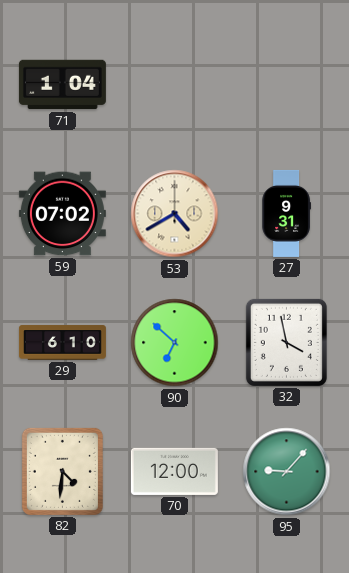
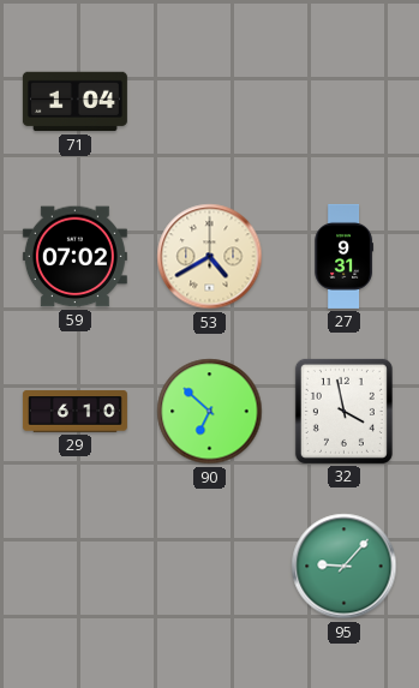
82: 4:31 -> none
70: 12:00 -> none
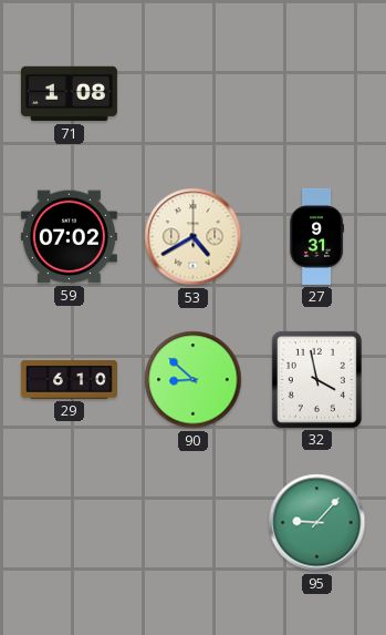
71: 1:04 -> 1:08
90: 6:52 -> 8:52
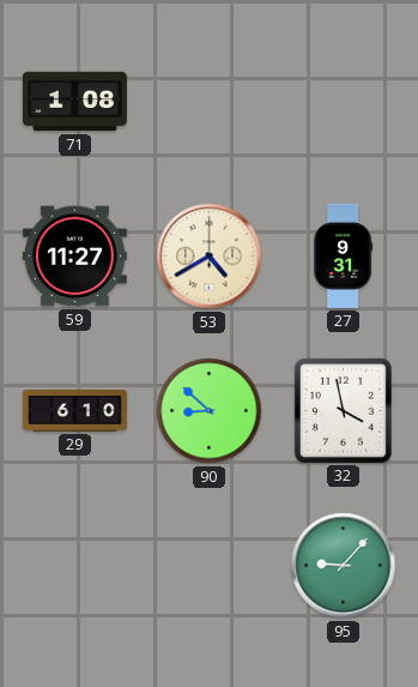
59: 07:02 -> 11:27
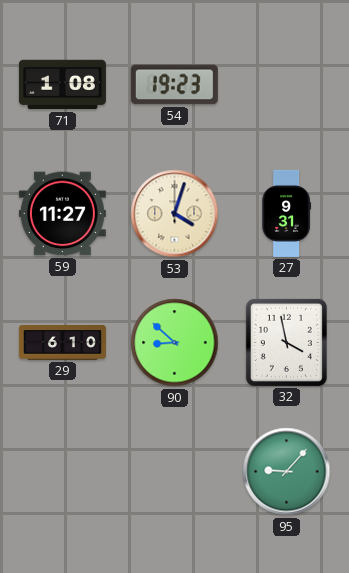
54: none -> 19:23
53: 4:40 -> 4:03
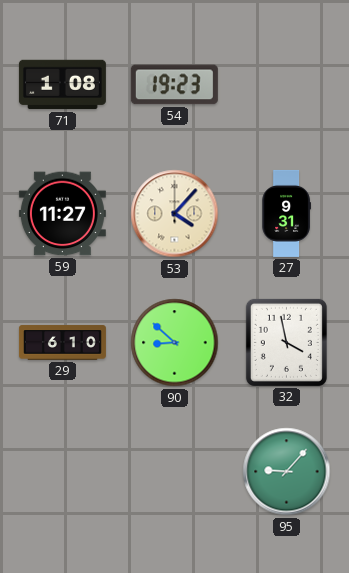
53: 4:03 -> 4:07
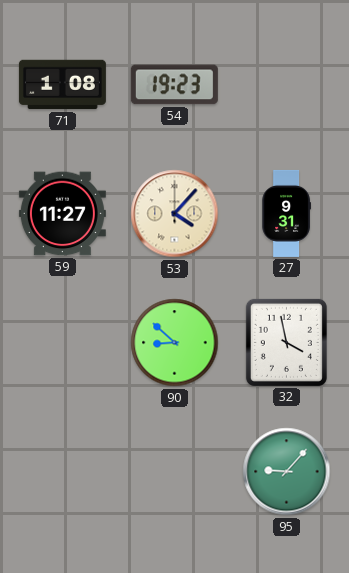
29: 6:10 -> none
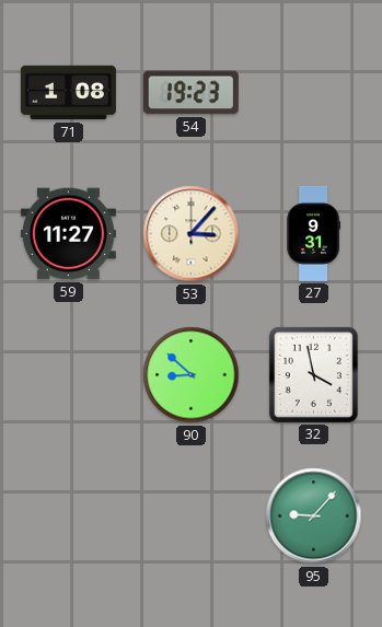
53: 4:07 -> 3:07
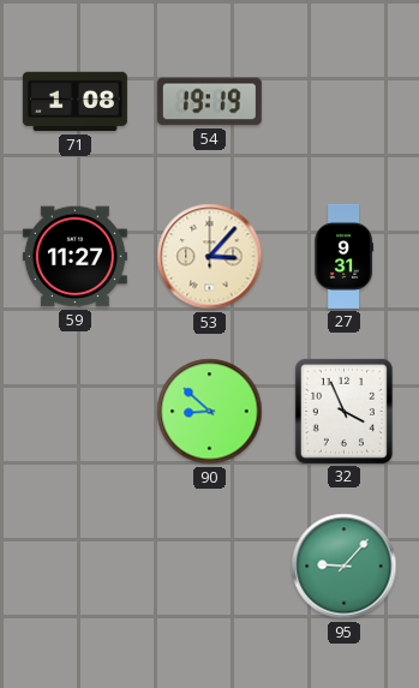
54: 19:23 -> 19:19
32: 3:58 -> 3:56
